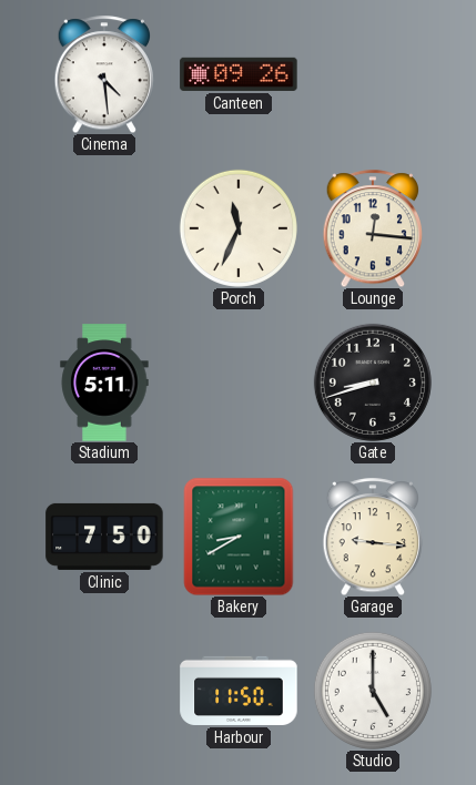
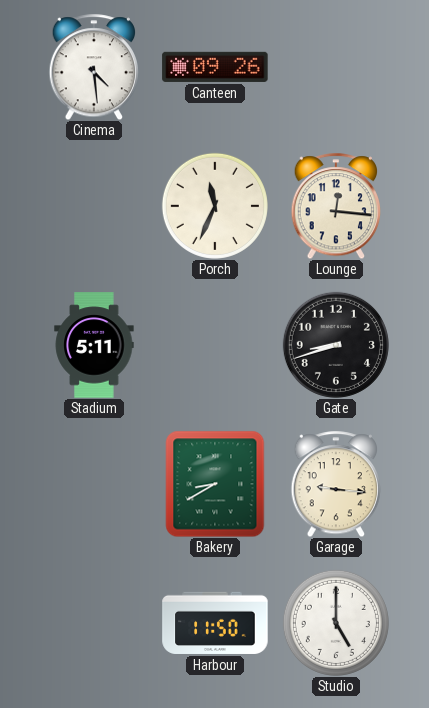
Clinic: 7:50 -> none
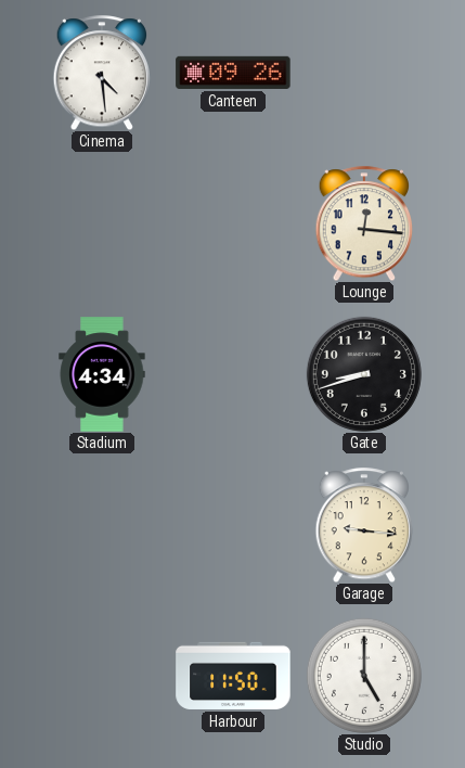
Porch: 11:34 -> none
Stadium: 5:11 -> 4:34
Bakery: 8:40 -> none
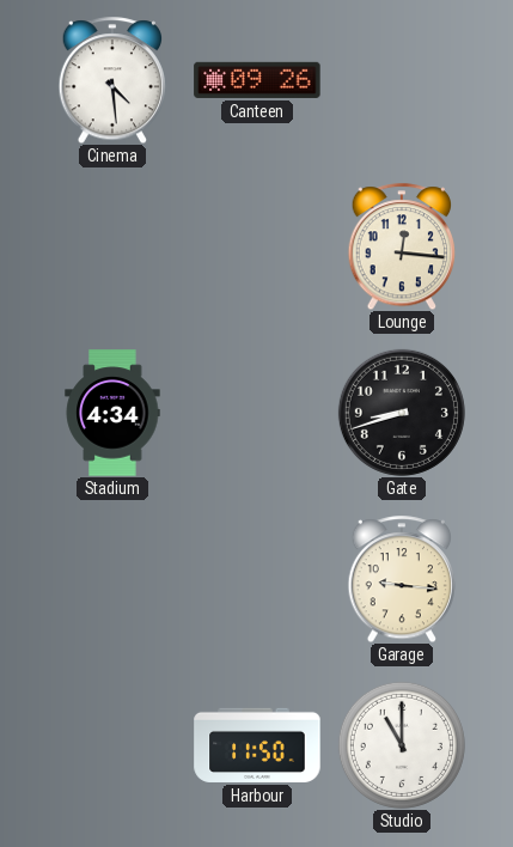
Studio: 5:00 -> 11:00
